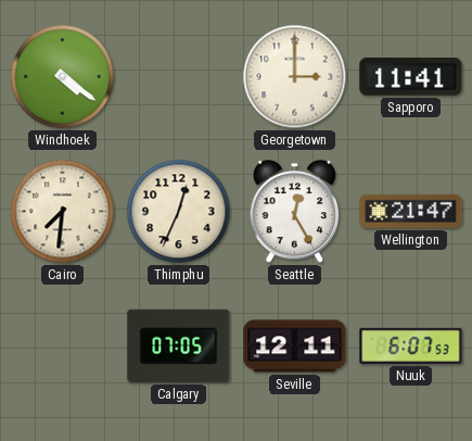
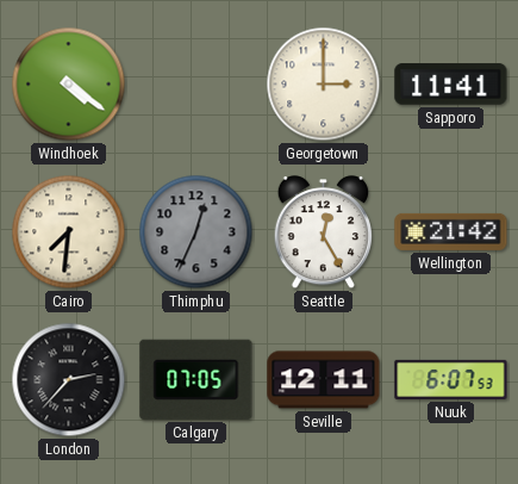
Thimphu dial: cream -> grey
Wellington: 21:47 -> 21:42
London: none -> 2:37
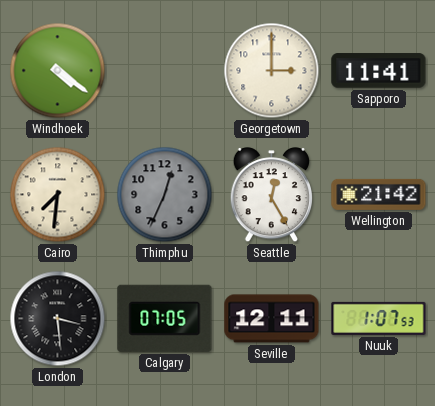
London: 2:37 -> 3:29
Nuuk: 6:07 -> 1:07
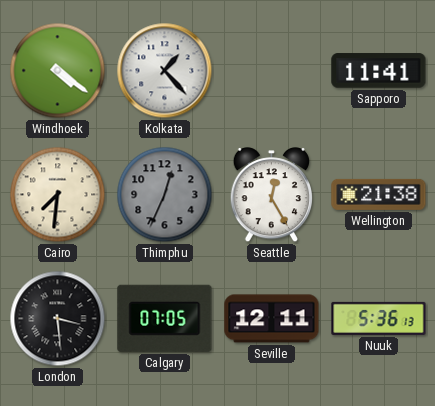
Kolkata: none -> 1:23
Georgetown: 3:00 -> none
Wellington: 21:42 -> 21:38
Nuuk: 1:07 -> 5:36
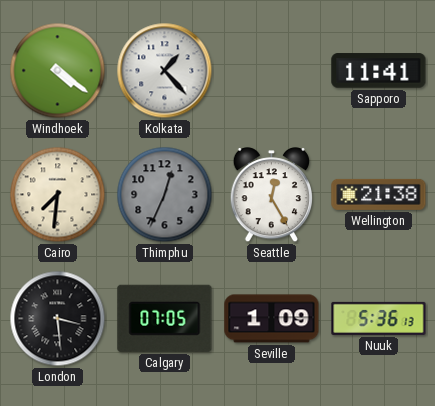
Seville: 12:11 -> 1:09
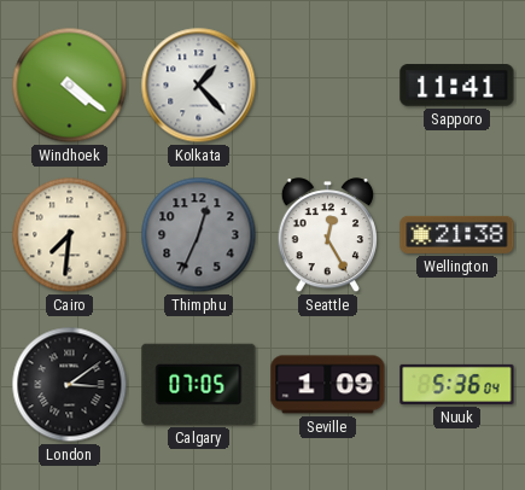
London: 3:29 -> 3:09
Nuuk: 5:36:13 -> 5:36:04
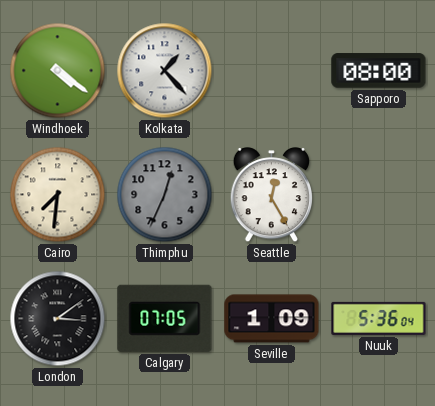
Sapporo: 11:41 -> 08:00
Wellington: 21:38 -> none
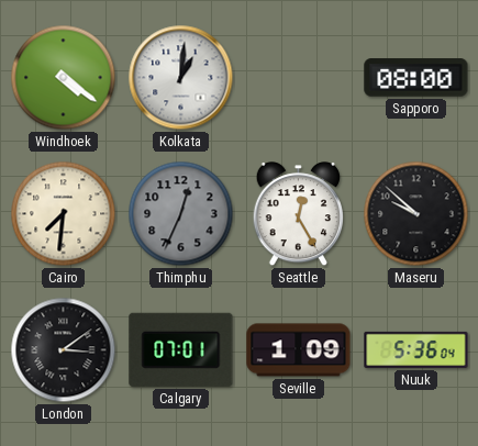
Kolkata: 1:23 -> 1:01
Maseru: none -> 9:52
Calgary: 07:05 -> 07:01
